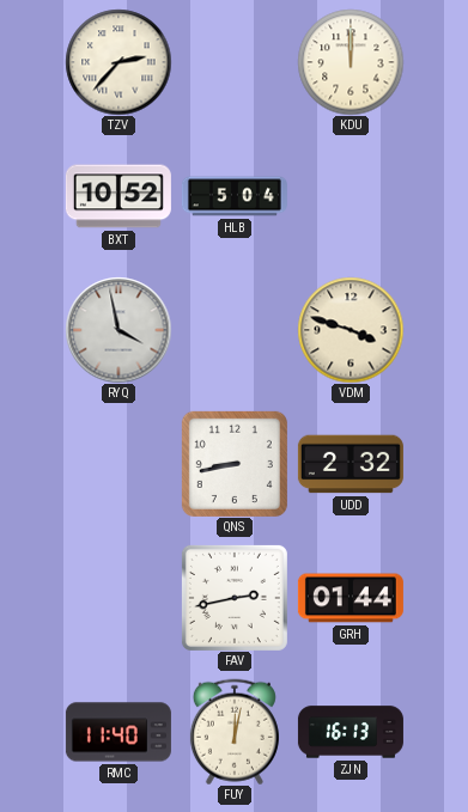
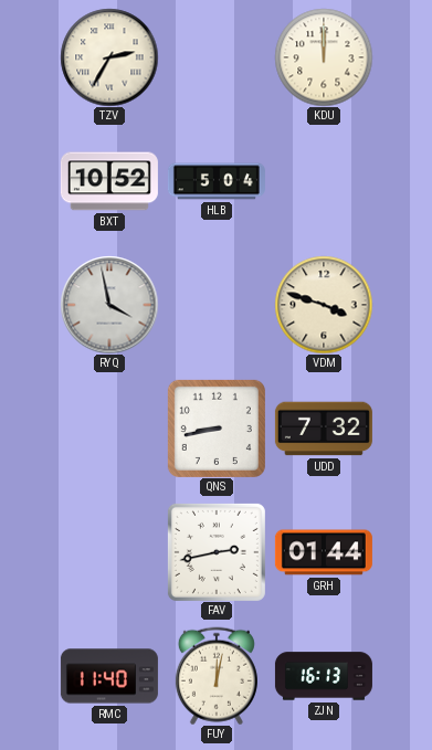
TZV: 2:37 -> 2:35
UDD: 2:32 -> 7:32
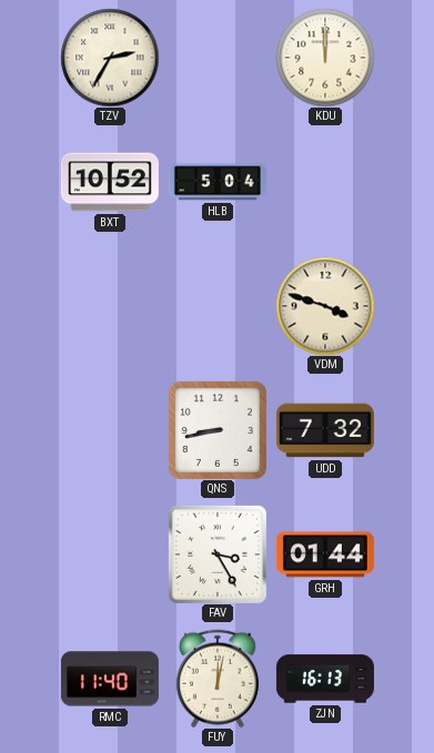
RYQ: 3:58 -> none
FAV: 2:43 -> 3:25
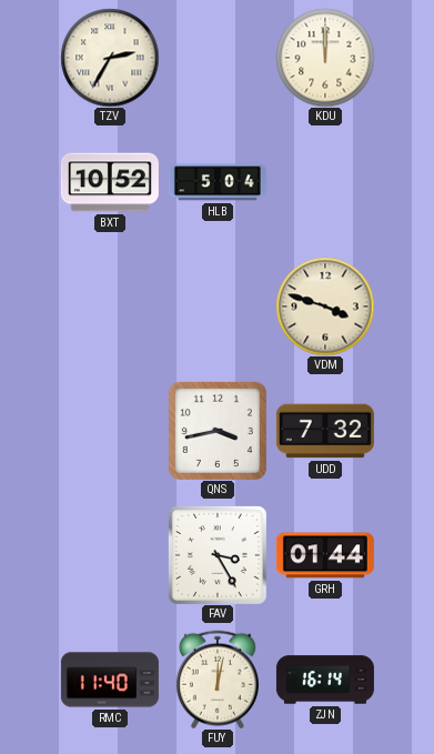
QNS: 8:43 -> 3:43
ZJN: 16:13 -> 16:14
